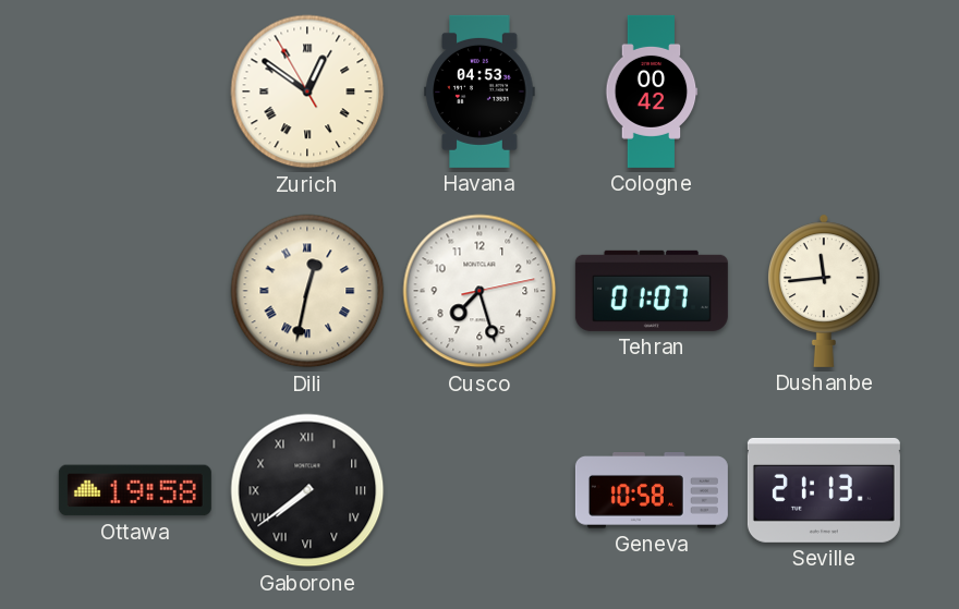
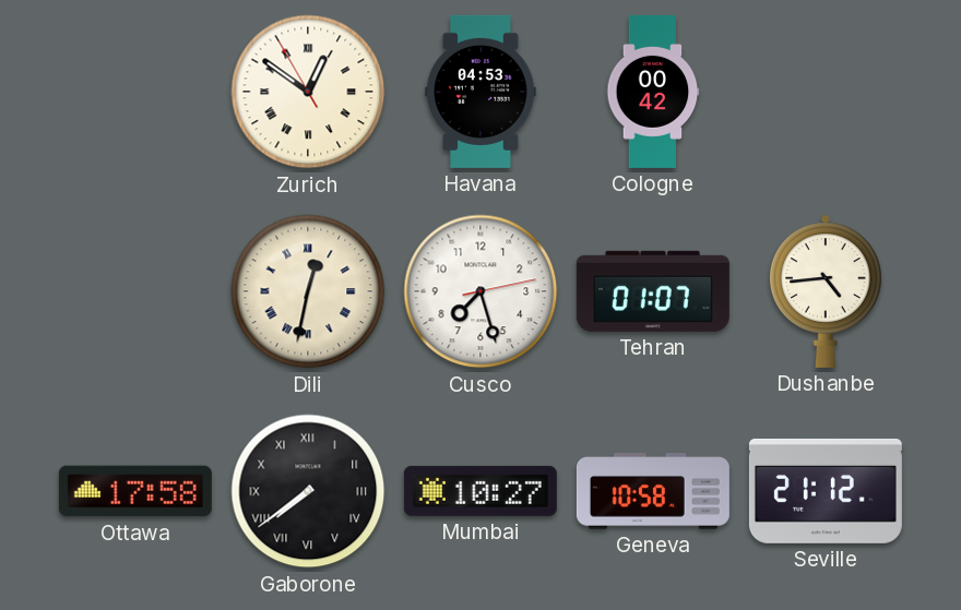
Dushanbe: 11:44 -> 4:44
Ottawa: 19:58 -> 17:58
Mumbai: none -> 10:27
Seville: 21:13 -> 21:12
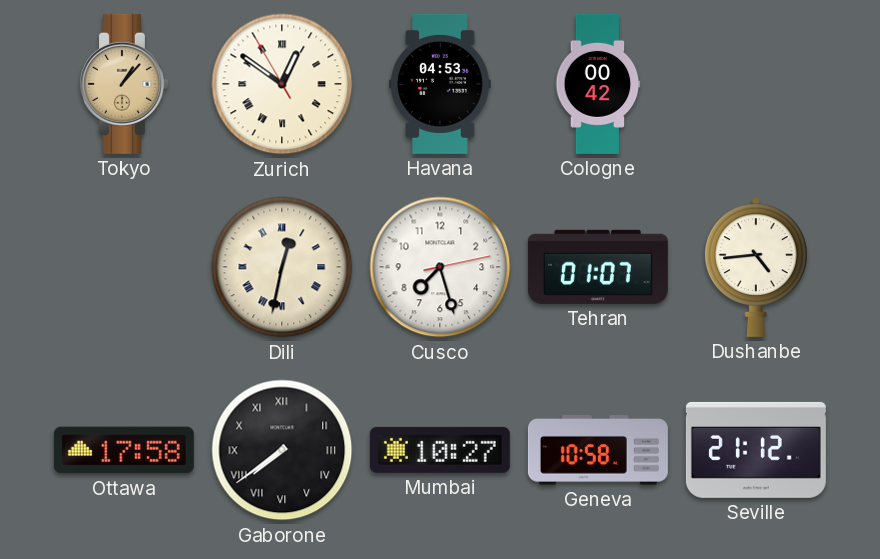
Tokyo: none -> 1:07
